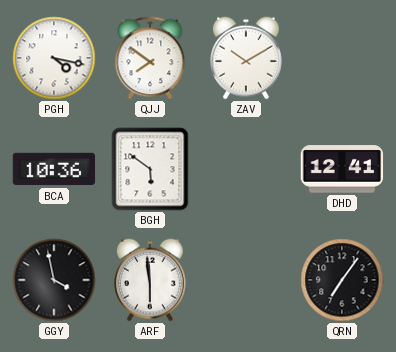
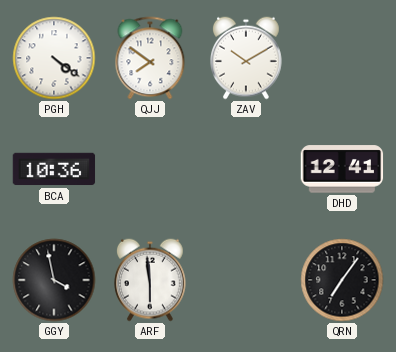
PGH: 4:17 -> 4:21
BGH: 5:51 -> none
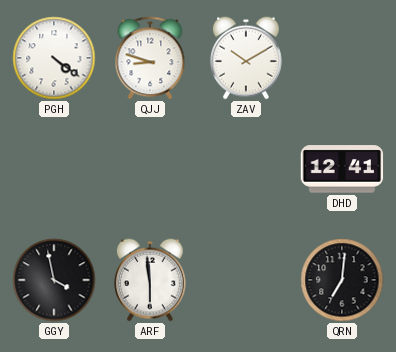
QJJ: 7:51 -> 8:48
BCA: 10:36 -> none
QRN: 7:06 -> 7:01
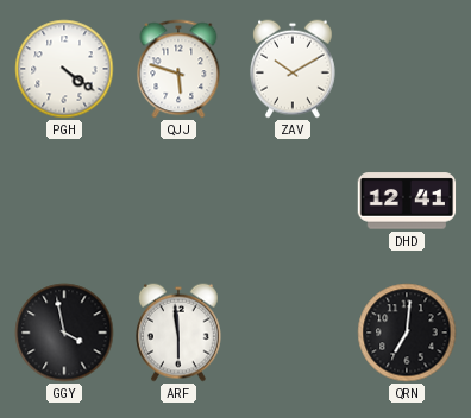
QJJ: 8:48 -> 5:48
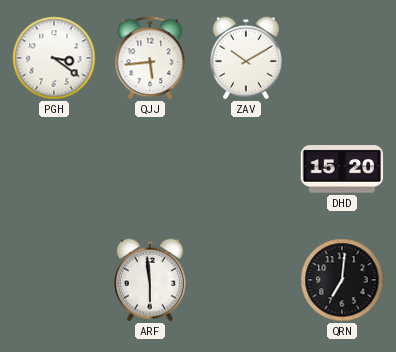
PGH: 4:21 -> 3:21
QJJ: 5:48 -> 5:44
DHD: 12:41 -> 15:20
GGY: 3:58 -> none
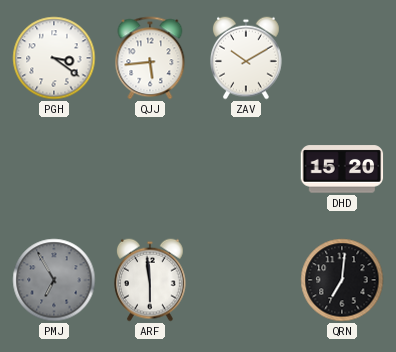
PMJ: none -> 6:55
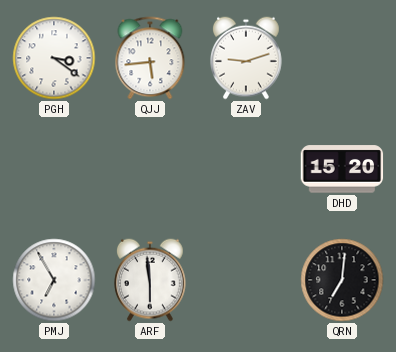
ZAV: 10:10 -> 9:12
PMJ dial: grey -> white
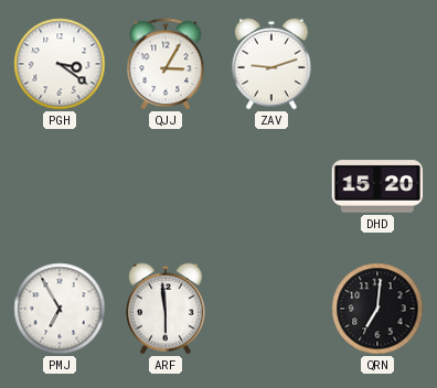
QJJ: 5:44 -> 3:05
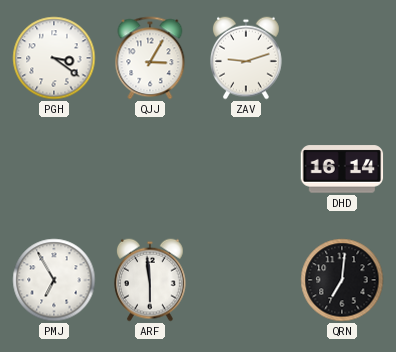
DHD: 15:20 -> 16:14
